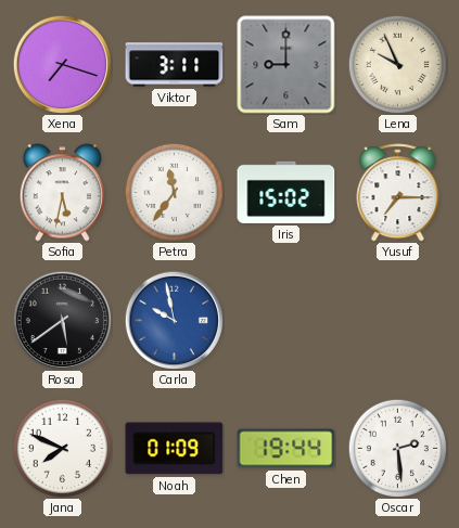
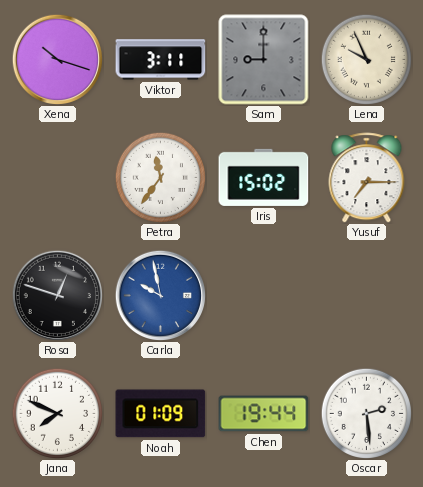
Xena: 7:18 -> 10:18
Sofia: 5:32 -> none
Rosa: 5:39 -> 12:48
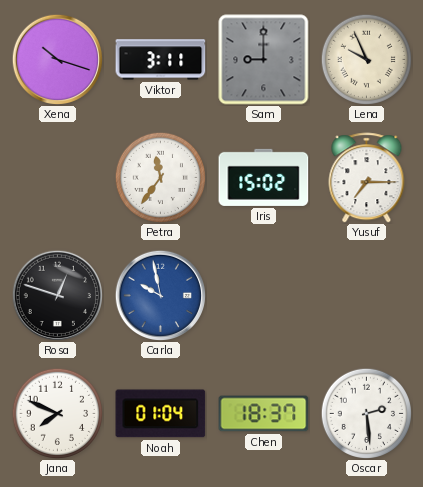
Noah: 01:09 -> 01:04
Chen: 19:44 -> 18:37
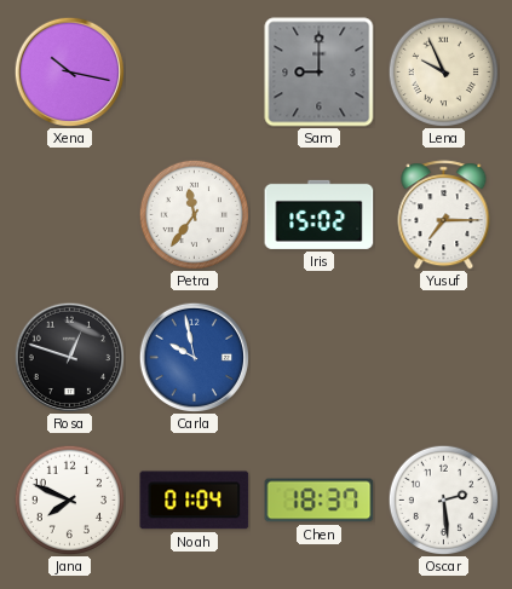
Xena: 10:18 -> 10:17
Viktor: 3:11 -> none
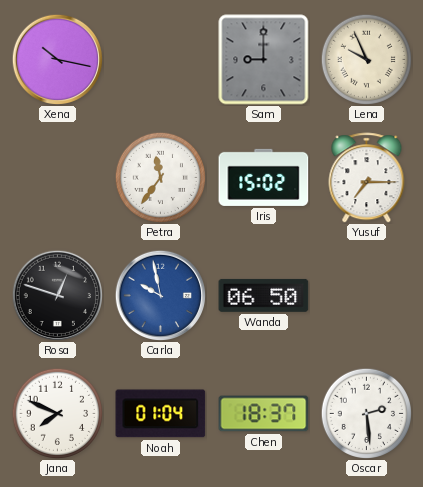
Wanda: none -> 06:50
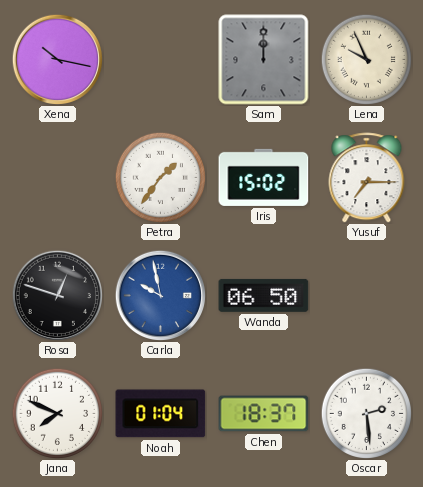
Sam: 9:00 -> 12:00
Petra: 11:36 -> 1:36
